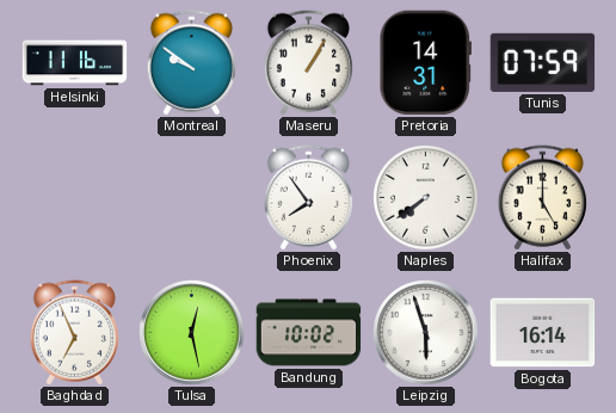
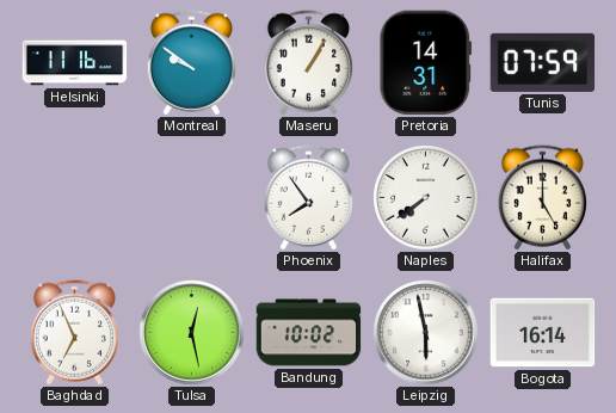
Leipzig: 5:57 -> 5:58
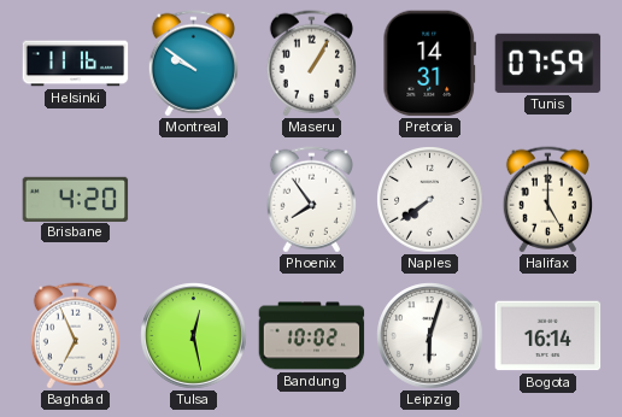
Brisbane: none -> 4:20
Leipzig: 5:58 -> 6:03
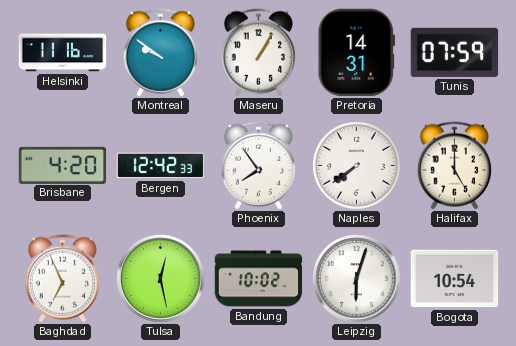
Bergen: none -> 12:42
Bogota: 16:14 -> 10:54
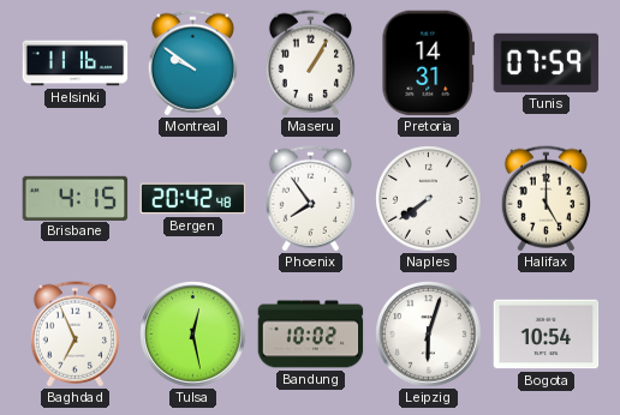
Brisbane: 4:20 -> 4:15
Bergen: 12:42 -> 20:42
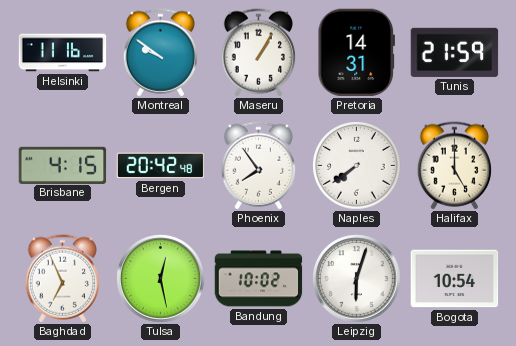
Tunis: 07:59 -> 21:59
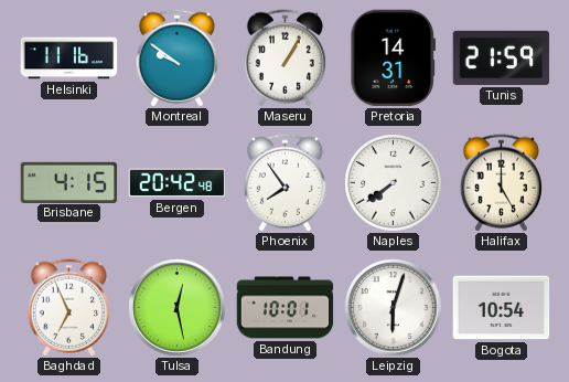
Bandung: 10:02 -> 10:01
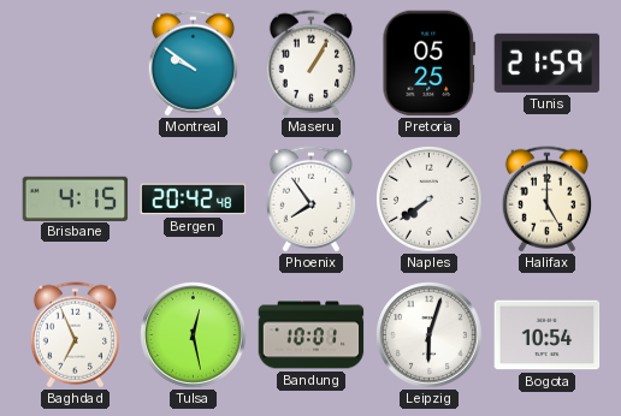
Helsinki: 11:16 -> none
Pretoria: 14:31 -> 05:25
